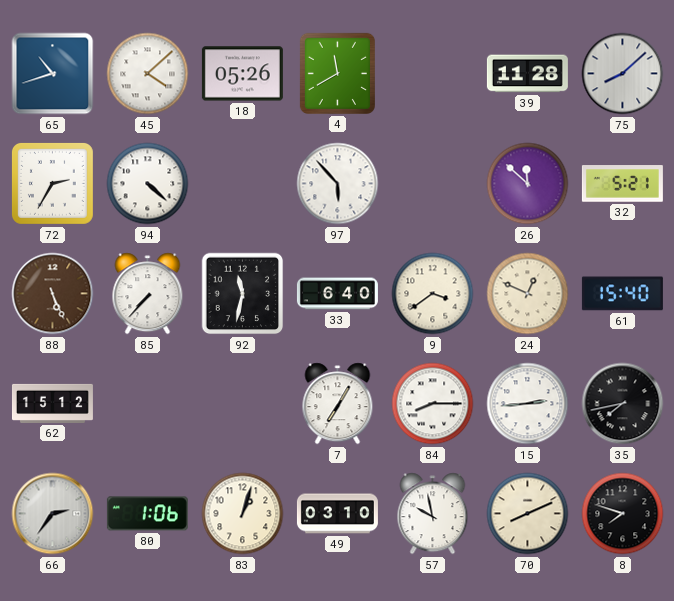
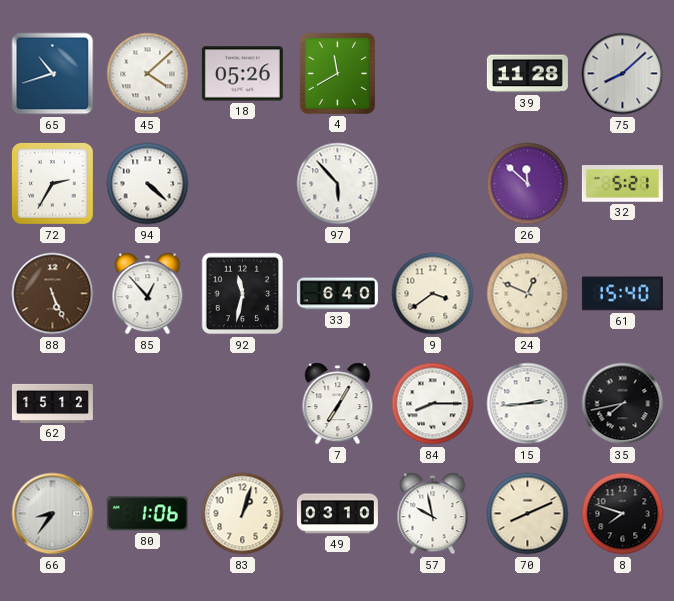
85: 7:37 -> 12:53
66: 2:36 -> 8:36
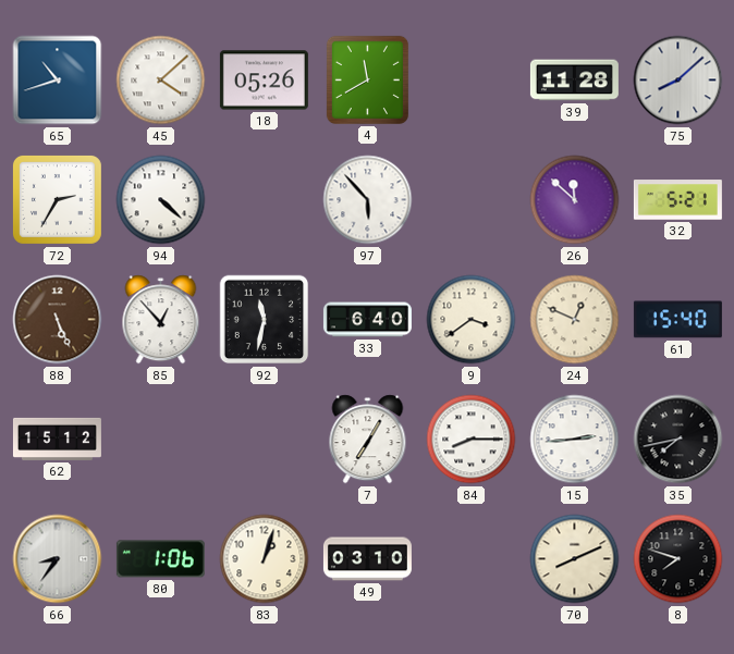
57: 9:58 -> none
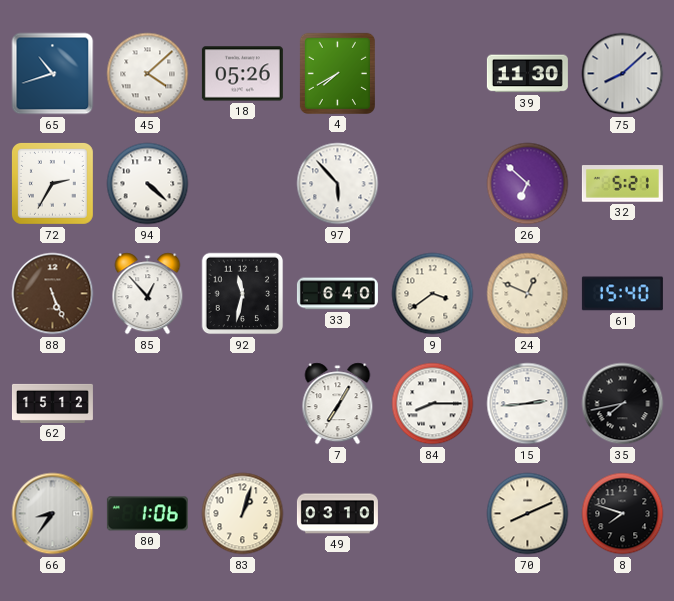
4: 11:40 -> 7:40
39: 11:28 -> 11:30
26: 11:52 -> 6:52
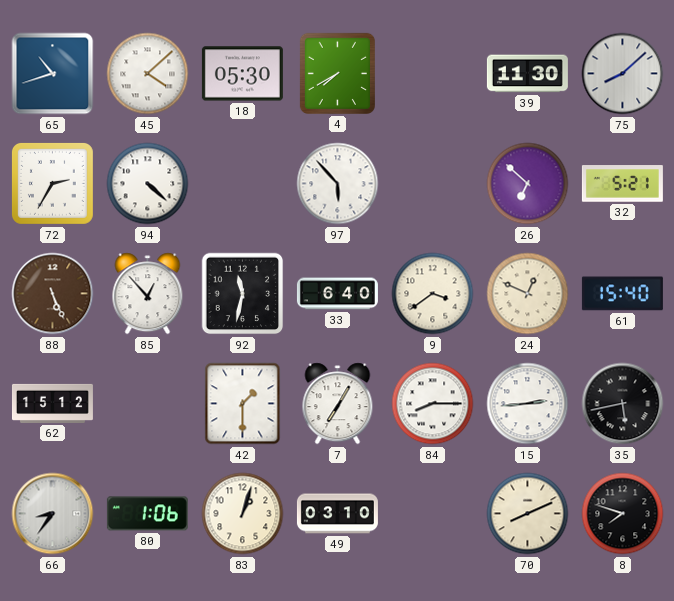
18: 05:26 -> 05:30
42: none -> 1:30
35: 7:43 -> 5:43
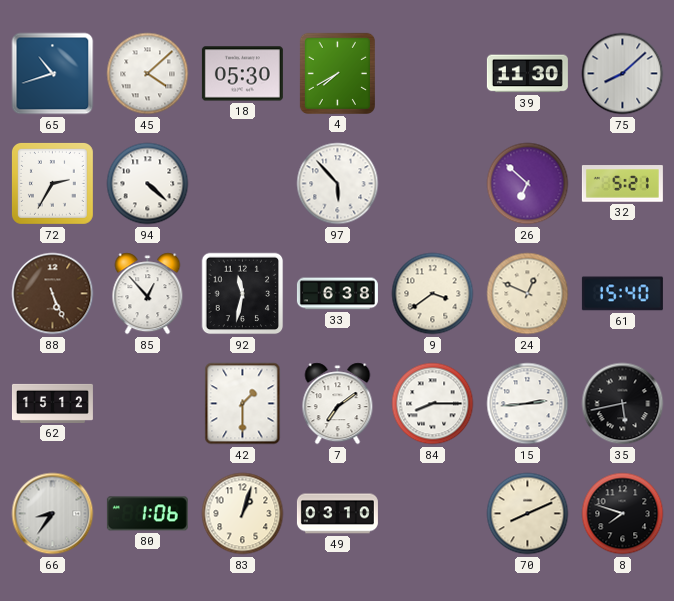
33: 6:40 -> 6:38
7: 7:05 -> 7:09
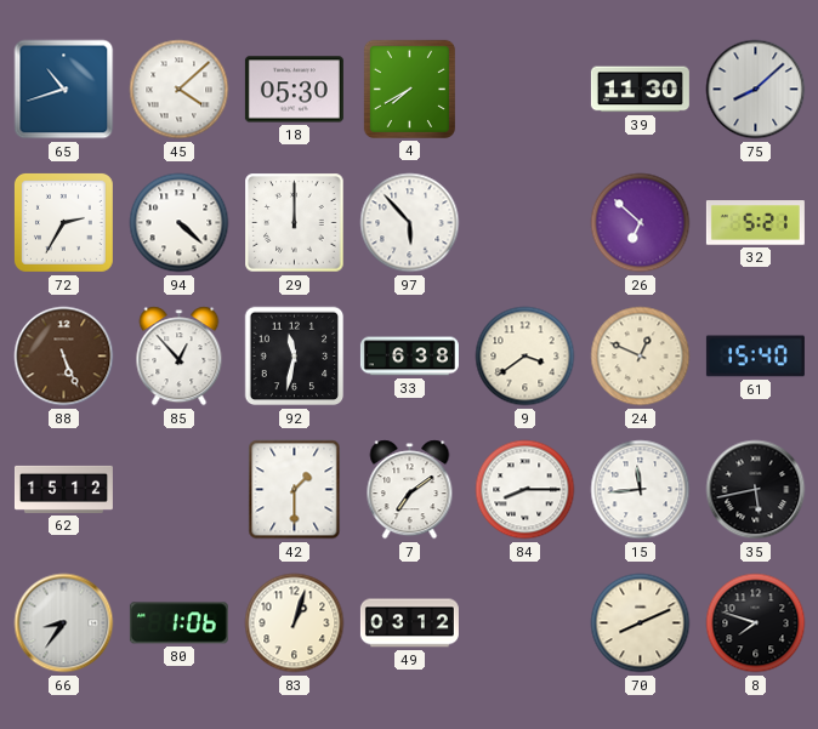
29: none -> 12:00
15: 2:44 -> 11:44
49: 03:10 -> 03:12
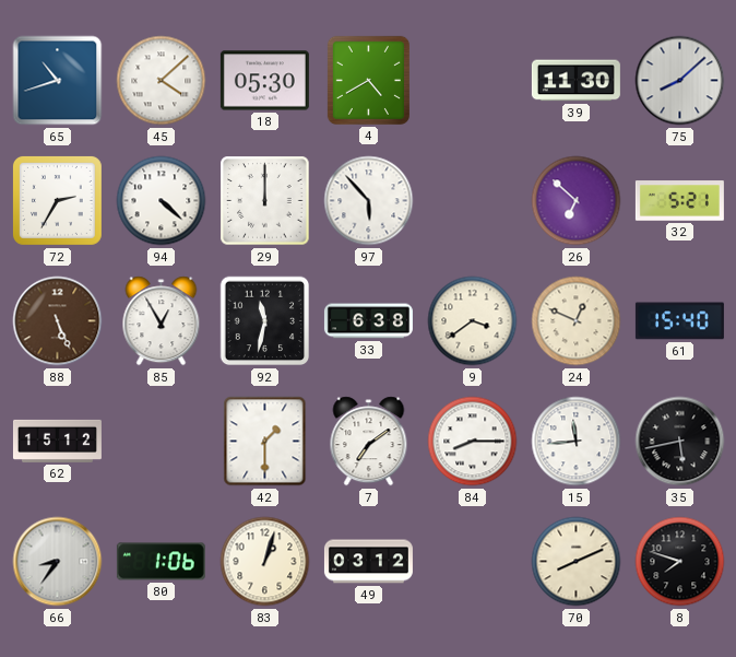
4: 7:40 -> 4:40
85: 12:53 -> 12:55
